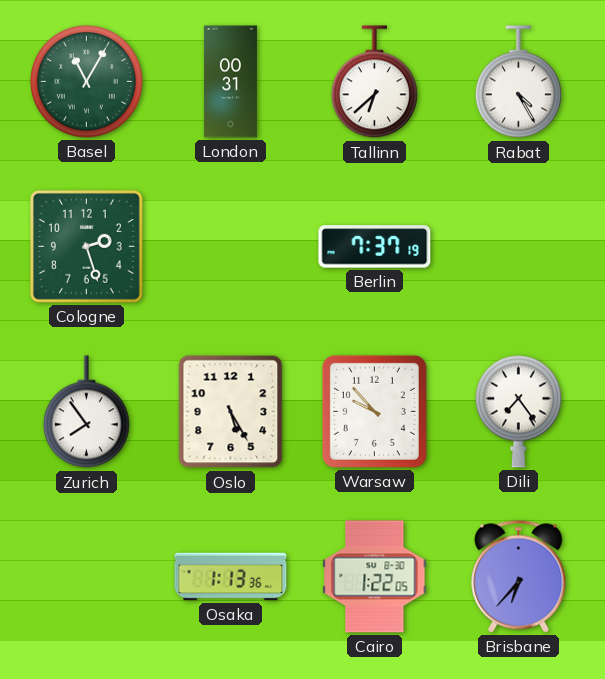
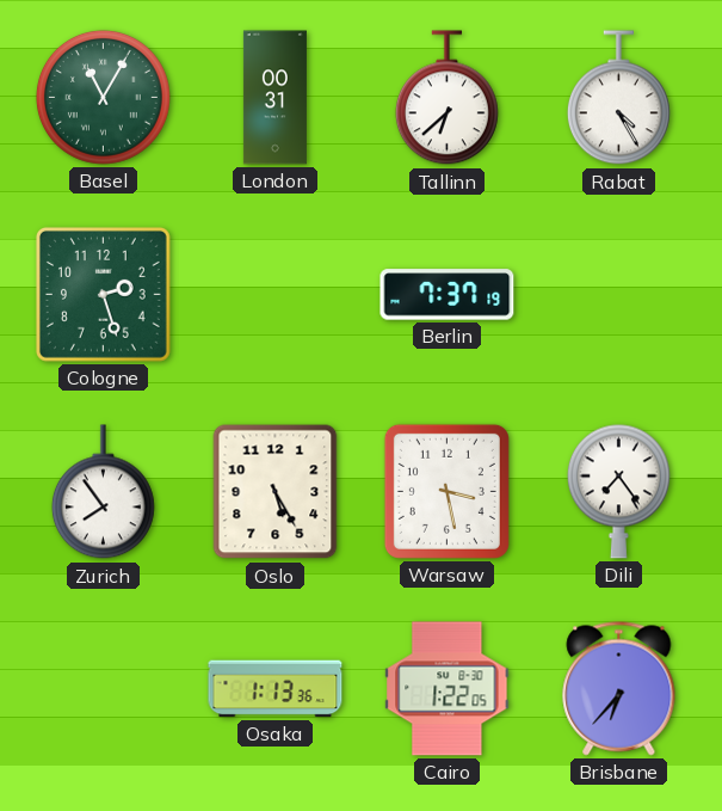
Warsaw: 9:53 -> 3:28
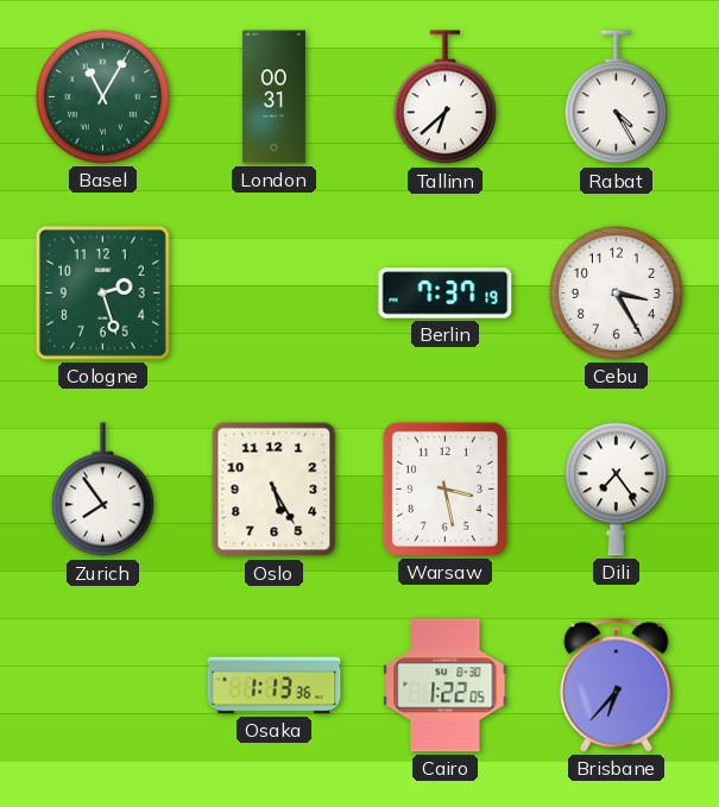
Cebu: none -> 3:25
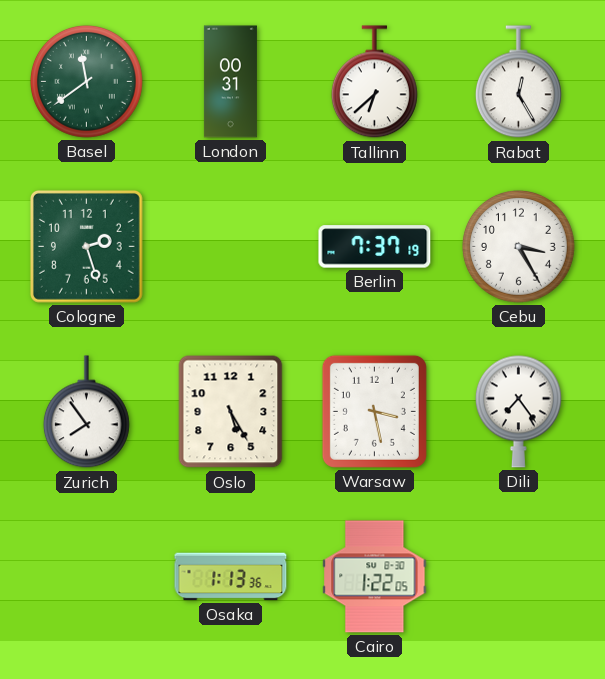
Basel: 11:05 -> 11:39
Rabat: 4:25 -> 12:25
Brisbane: 6:37 -> none
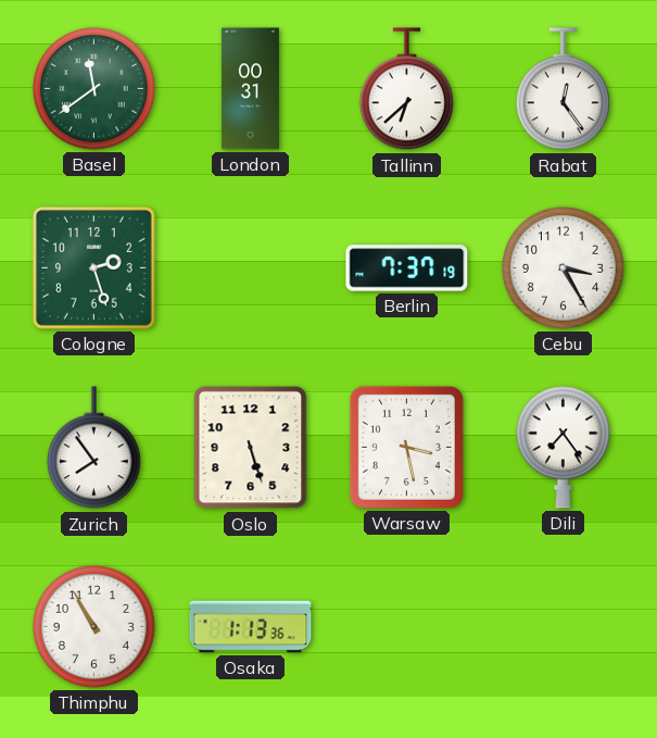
Rabat: 12:25 -> 12:24
Oslo: 5:25 -> 5:27
Thimphu: none -> 10:55
Cairo: 1:22 -> none
